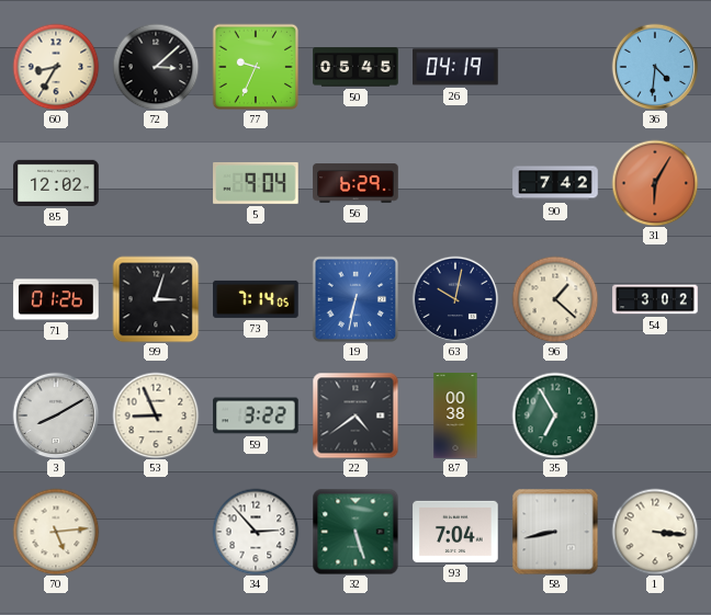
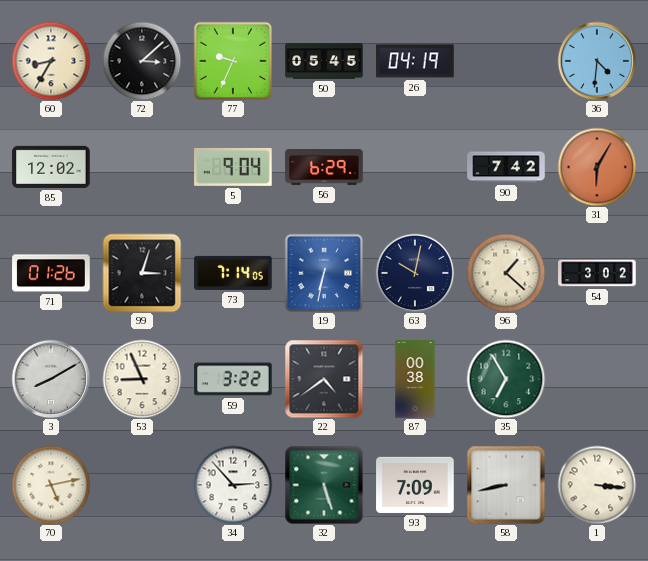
70: 5:14 -> 5:13
93: 7:04 -> 7:09
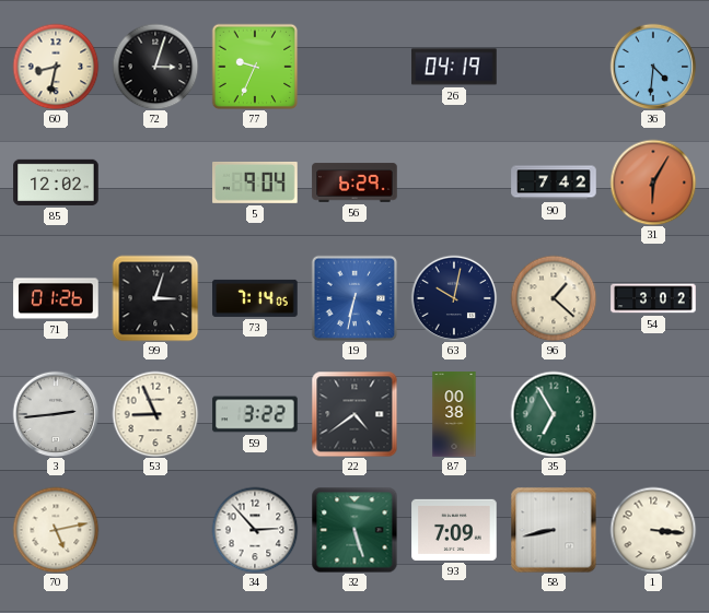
60: 8:35 -> 8:32
72: 3:08 -> 3:03
50: 05:45 -> none
3: 8:10 -> 2:44
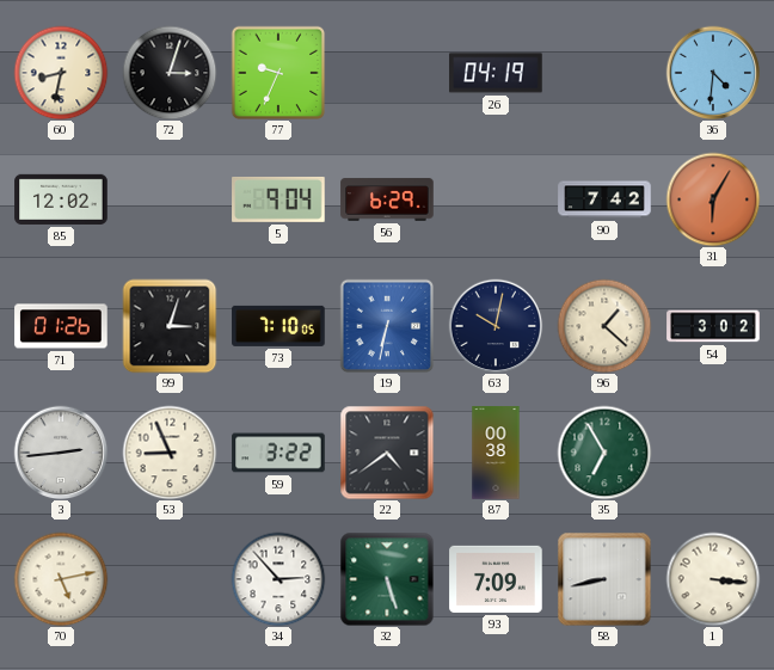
73: 7:14 -> 7:10
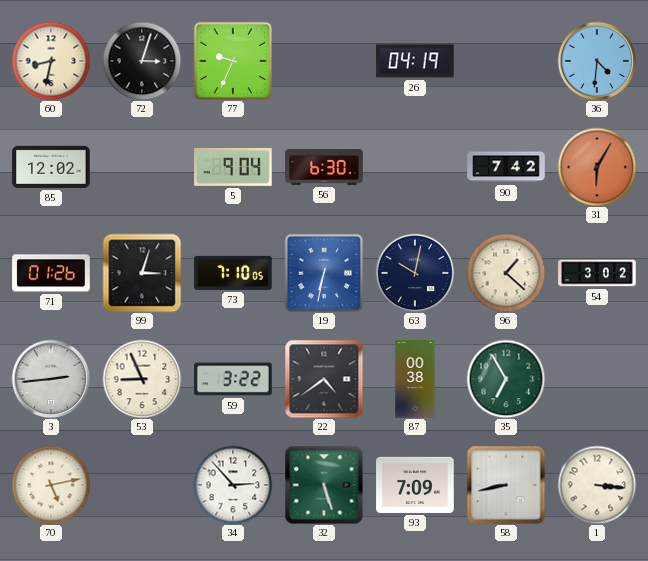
56: 6:29 -> 6:30
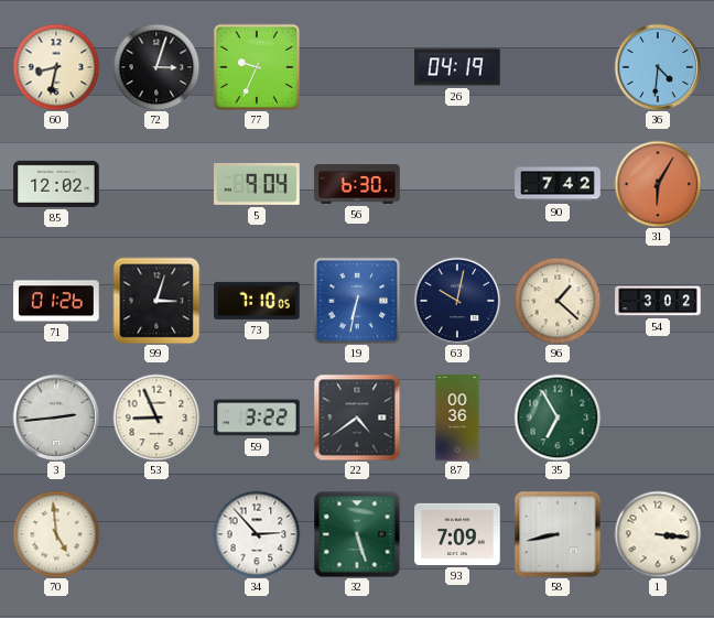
87: 00:38 -> 00:36
70: 5:13 -> 4:59
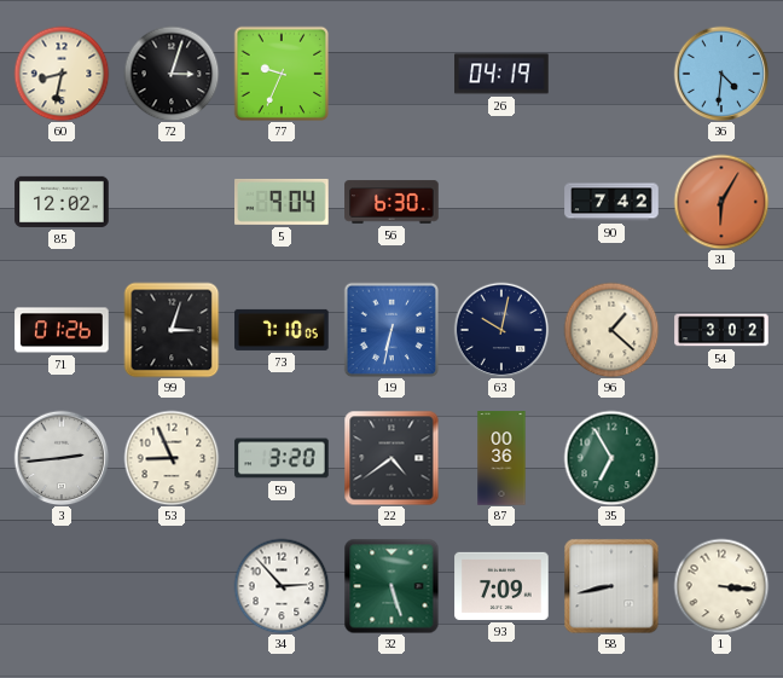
59: 3:22 -> 3:20
70: 4:59 -> none
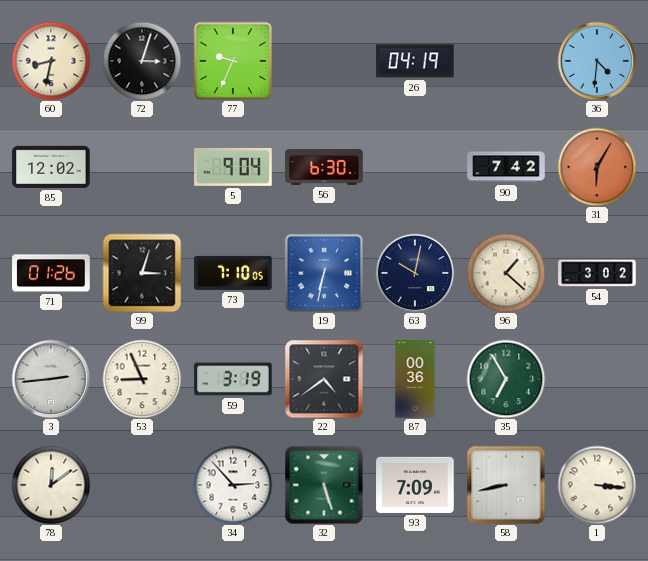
59: 3:20 -> 3:19
78: none -> 12:09
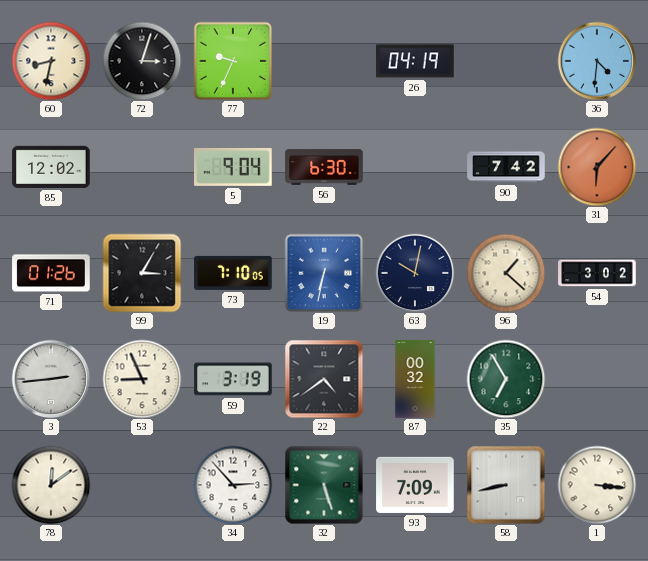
31: 6:05 -> 6:07
99: 3:03 -> 3:05
87: 00:36 -> 00:32
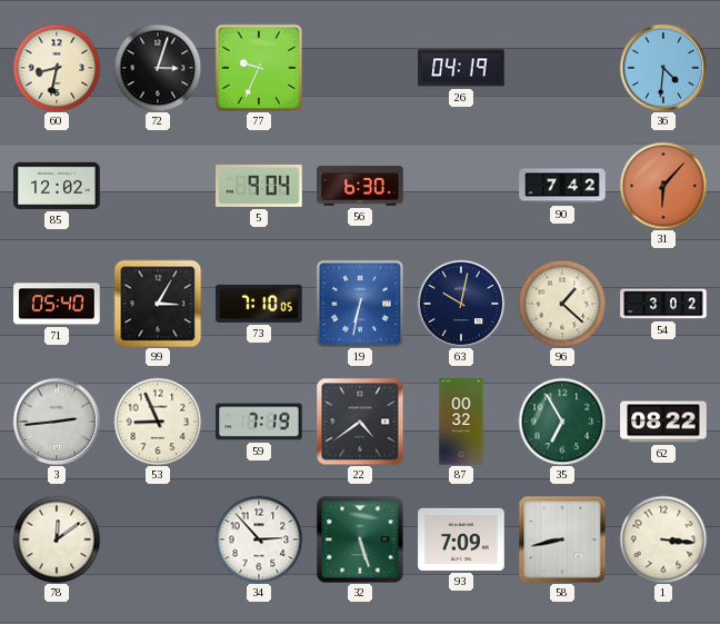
71: 01:26 -> 05:40
59: 3:19 -> 7:19
62: none -> 08:22
